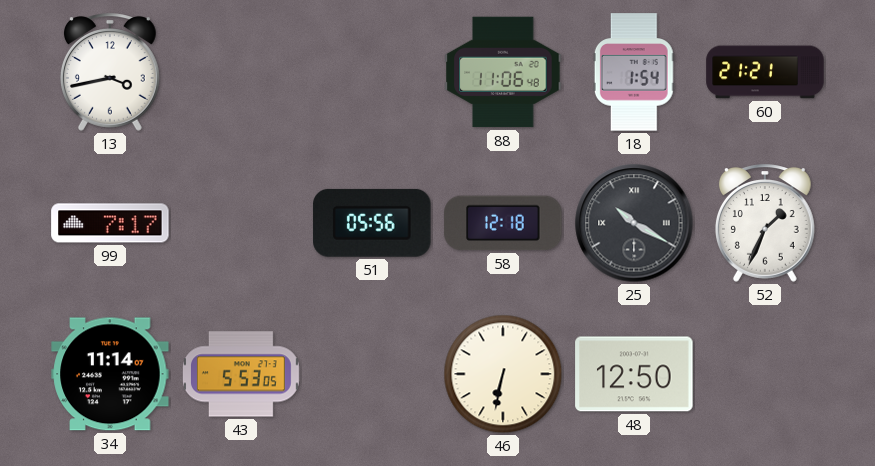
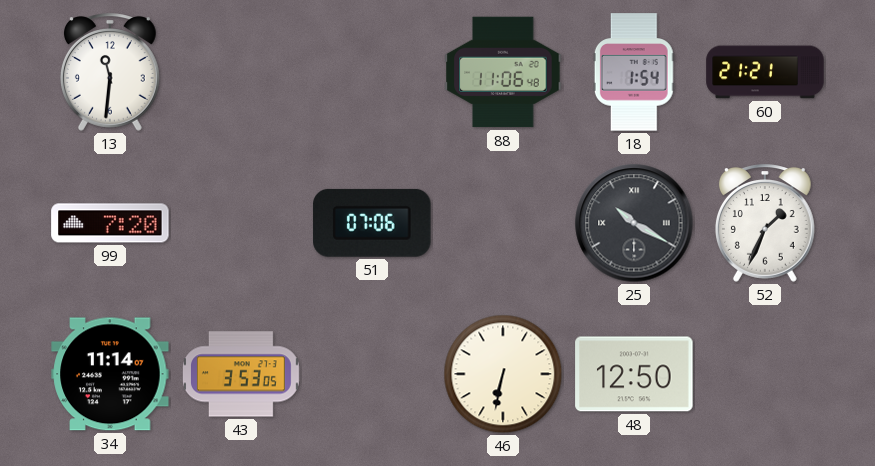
13: 3:43 -> 11:31
99: 7:17 -> 7:20
51: 05:56 -> 07:06
58: 12:18 -> none
43: 5:53 -> 3:53
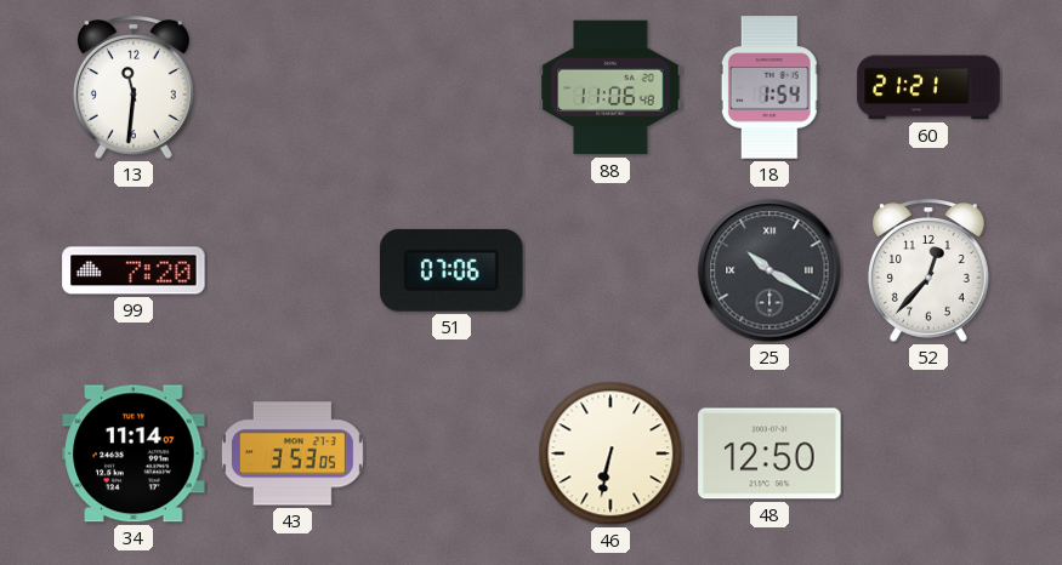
52: 1:34 -> 12:37
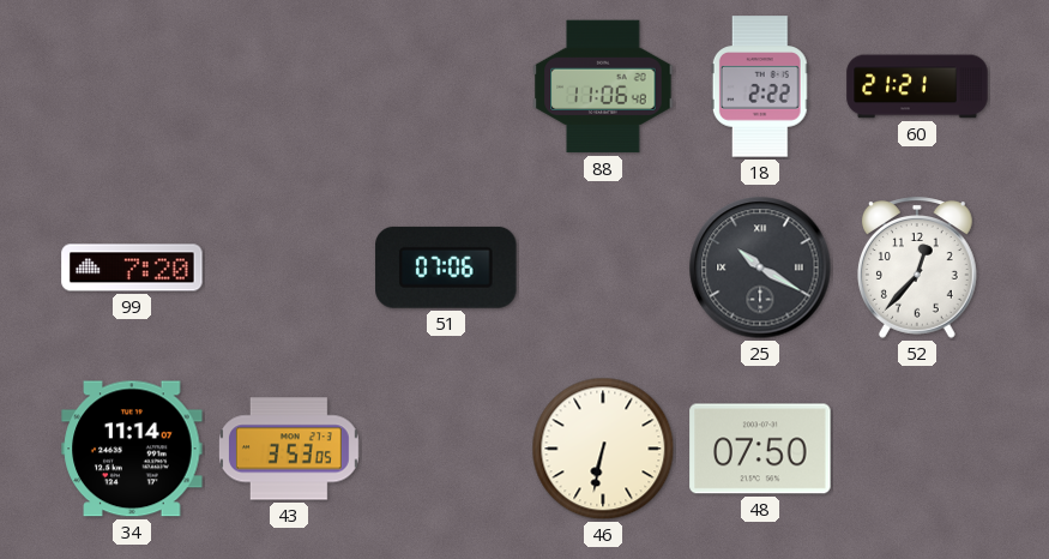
13: 11:31 -> none
18: 1:54 -> 2:22
48: 12:50 -> 07:50
